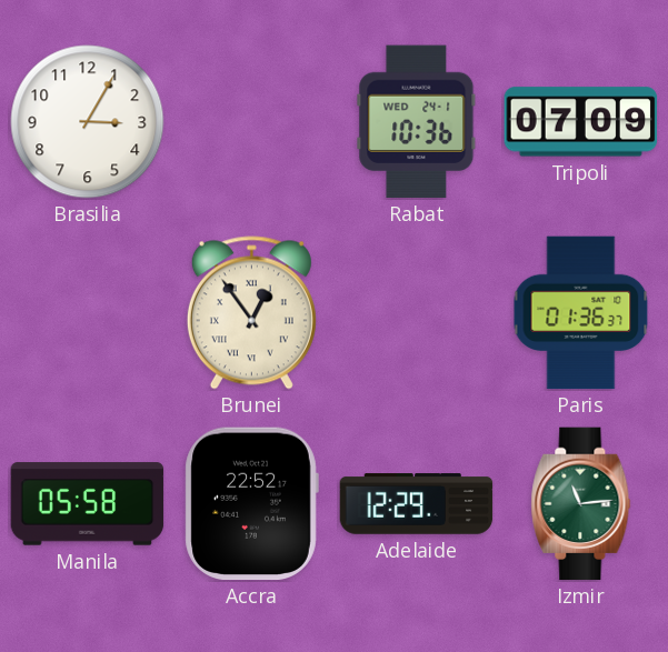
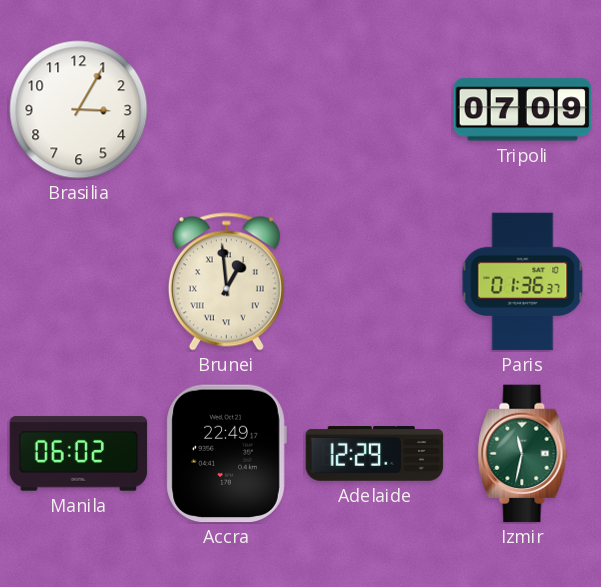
Rabat: 10:36 -> none
Brunei: 12:54 -> 12:59
Manila: 05:58 -> 06:02
Accra: 22:52 -> 22:49
Izmir: 11:14 -> 11:32
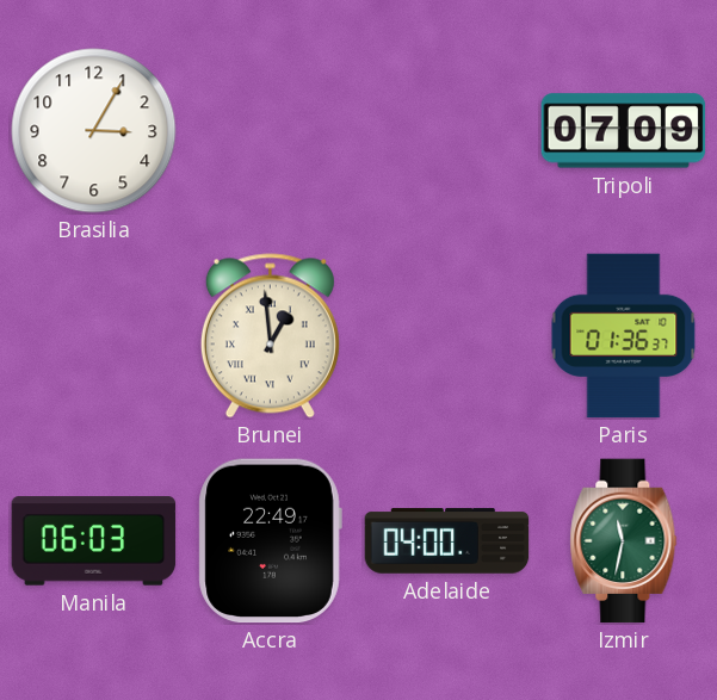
Manila: 06:02 -> 06:03
Adelaide: 12:29 -> 04:00
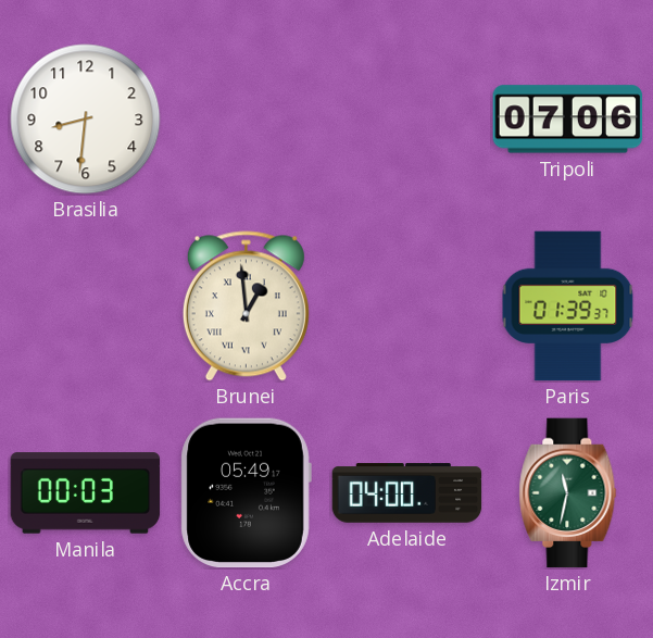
Brasilia: 3:05 -> 8:31
Tripoli: 07:09 -> 07:06
Paris: 01:36 -> 01:39
Manila: 06:03 -> 00:03
Accra: 22:49 -> 05:49
